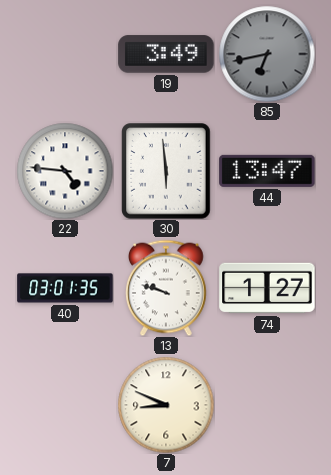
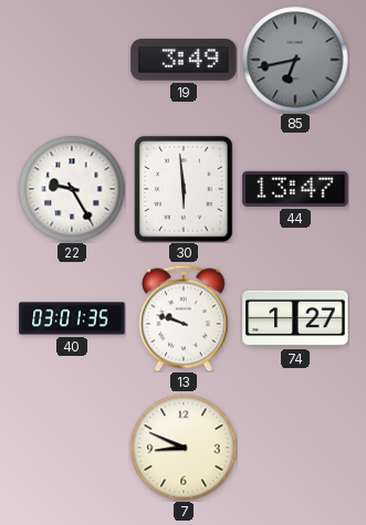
22: 4:46 -> 9:25
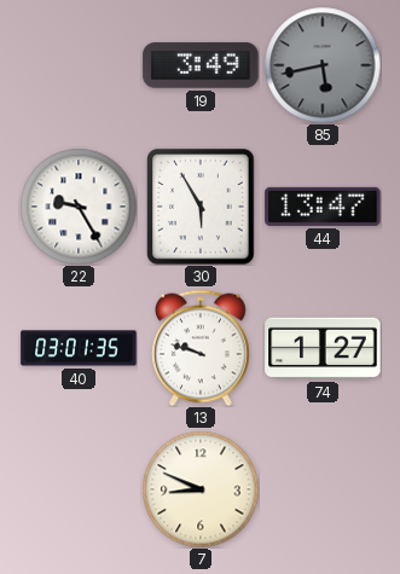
85: 6:43 -> 5:43
30: 5:59 -> 5:55
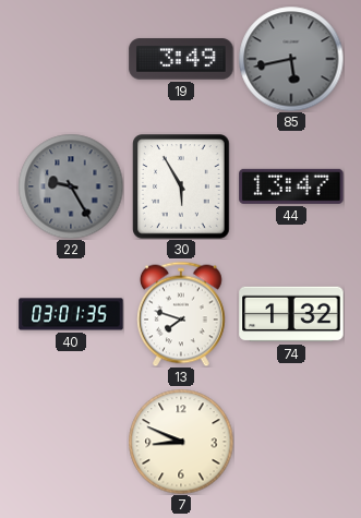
22 dial: white -> grey
13: 9:48 -> 7:48
74: 1:27 -> 1:32
